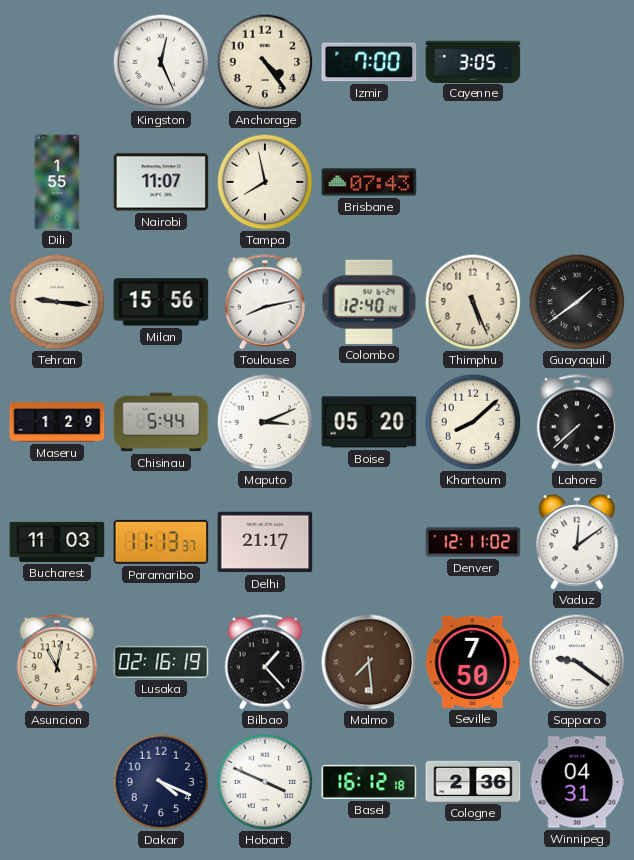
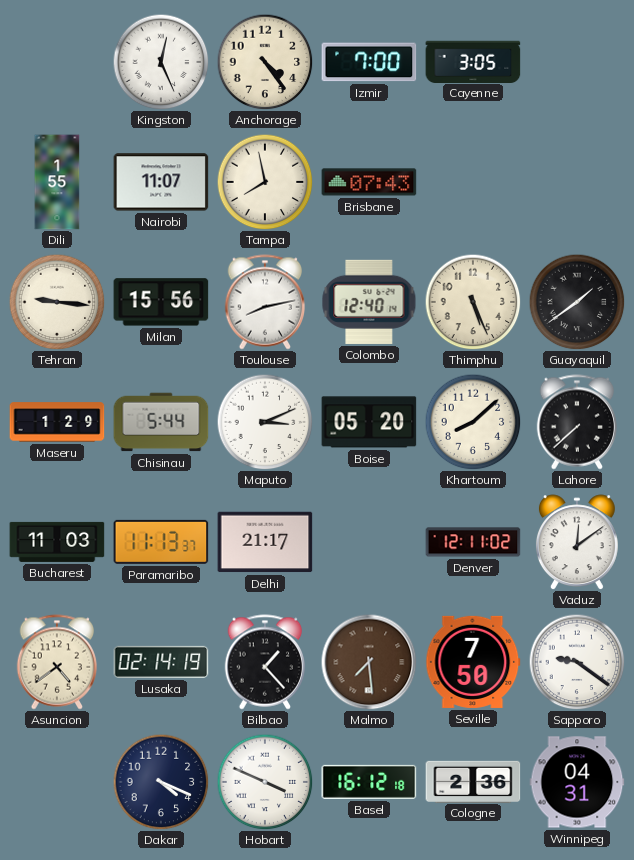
Asuncion: 11:02 -> 4:39
Lusaka: 02:16 -> 02:14
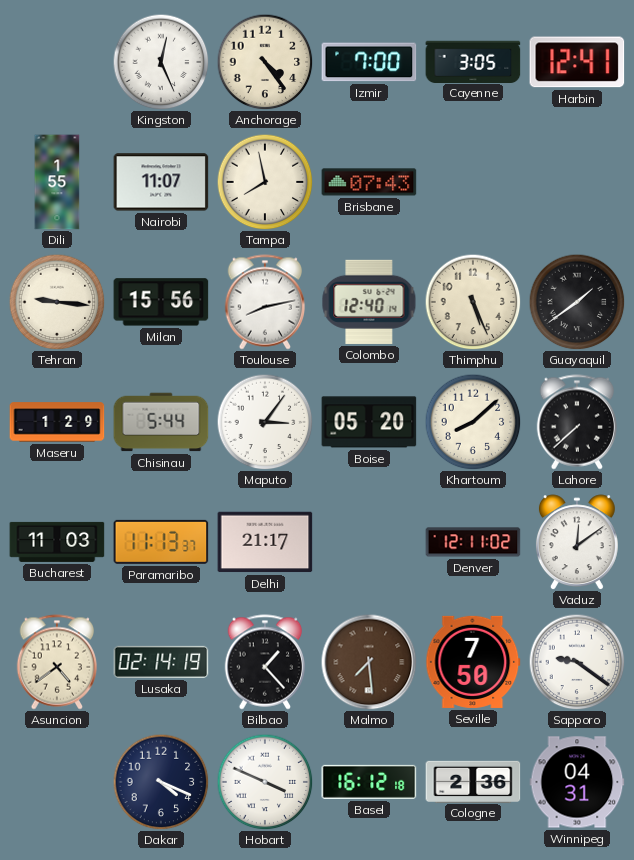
Harbin: none -> 12:41
Maputo: 3:11 -> 3:06
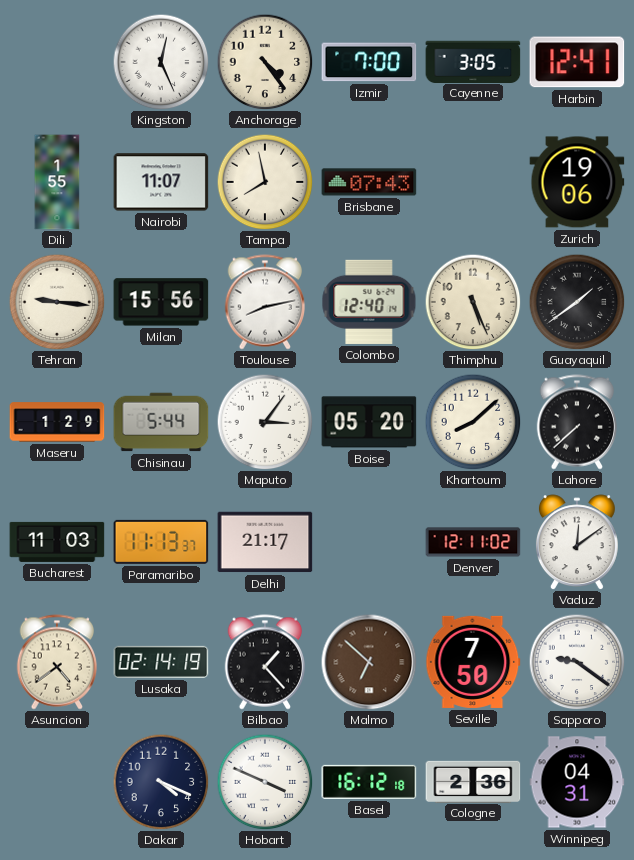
Zurich: none -> 19:06
Malmo: 7:29 -> 6:52
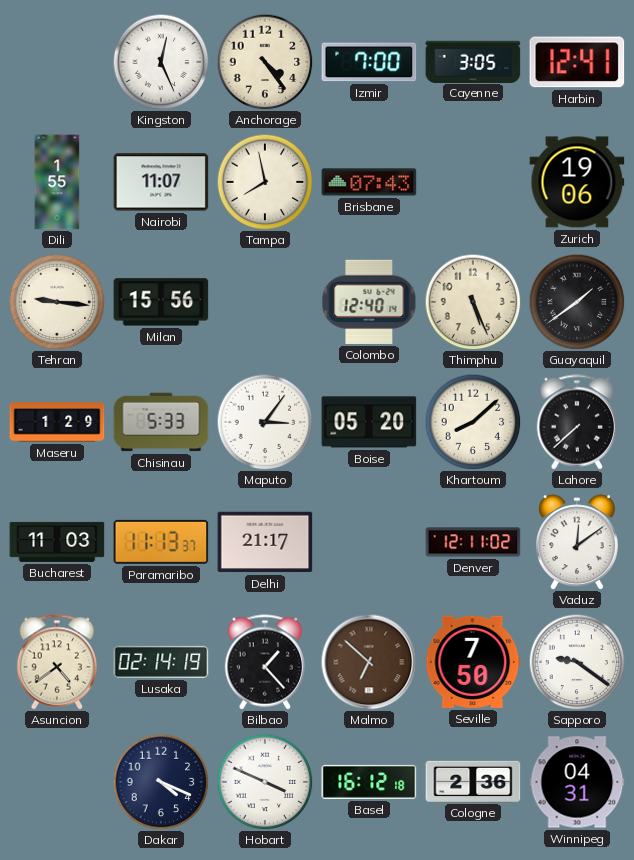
Toulouse: 8:13 -> none
Chisinau: 5:44 -> 5:33
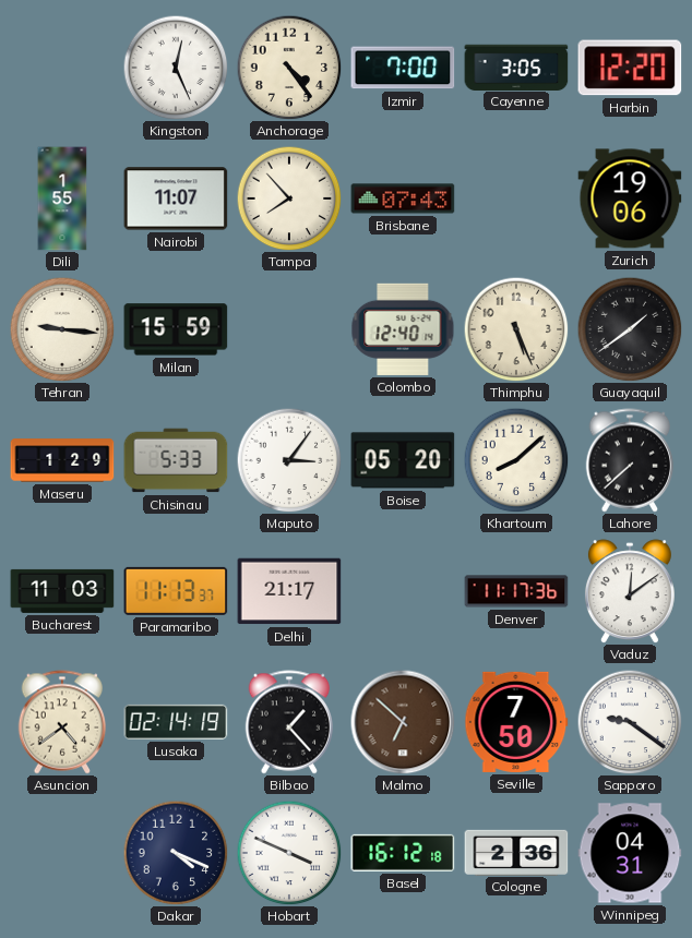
Harbin: 12:41 -> 12:20
Tampa: 7:58 -> 7:53
Milan: 15:56 -> 15:59
Denver: 12:11 -> 11:17
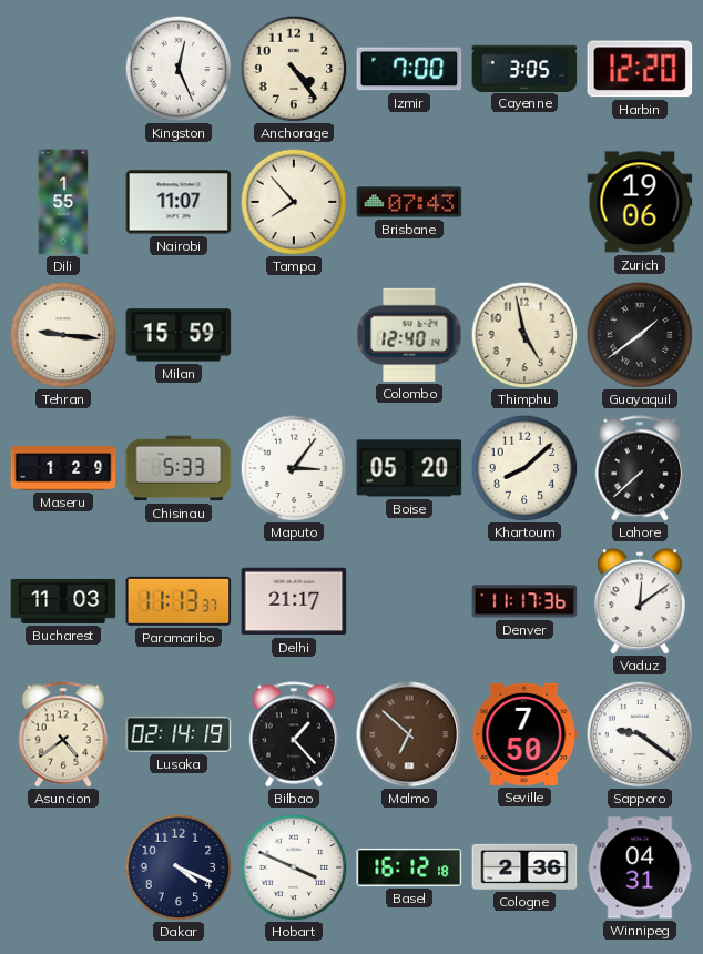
Thimphu: 5:26 -> 4:58
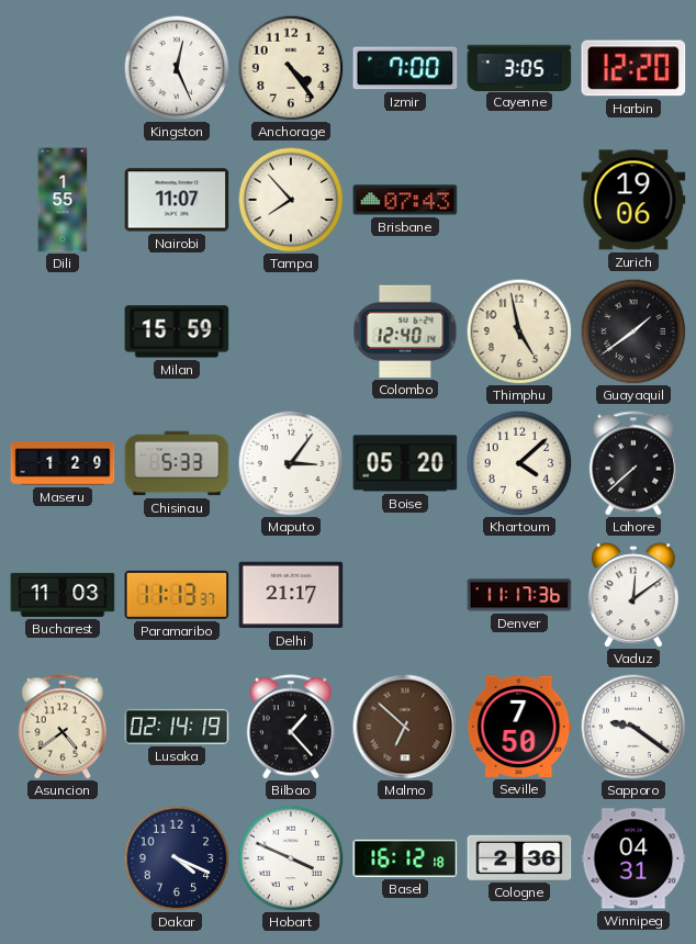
Tehran: 9:16 -> none
Khartoum: 8:08 -> 4:08
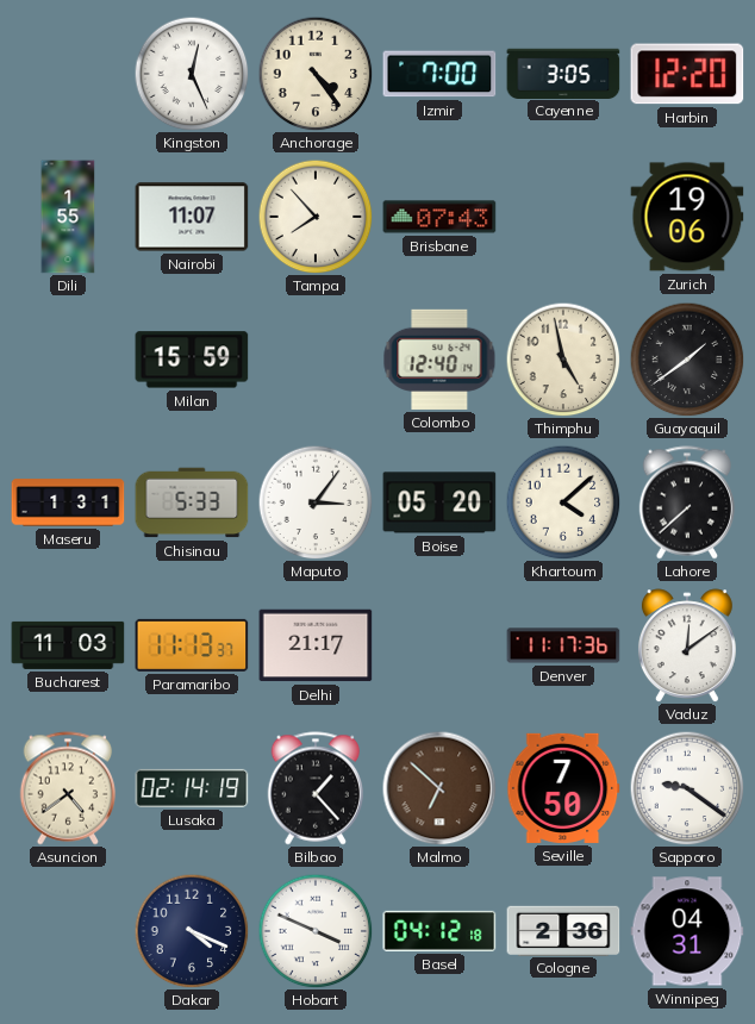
Maseru: 1:29 -> 1:31
Basel: 16:12 -> 04:12
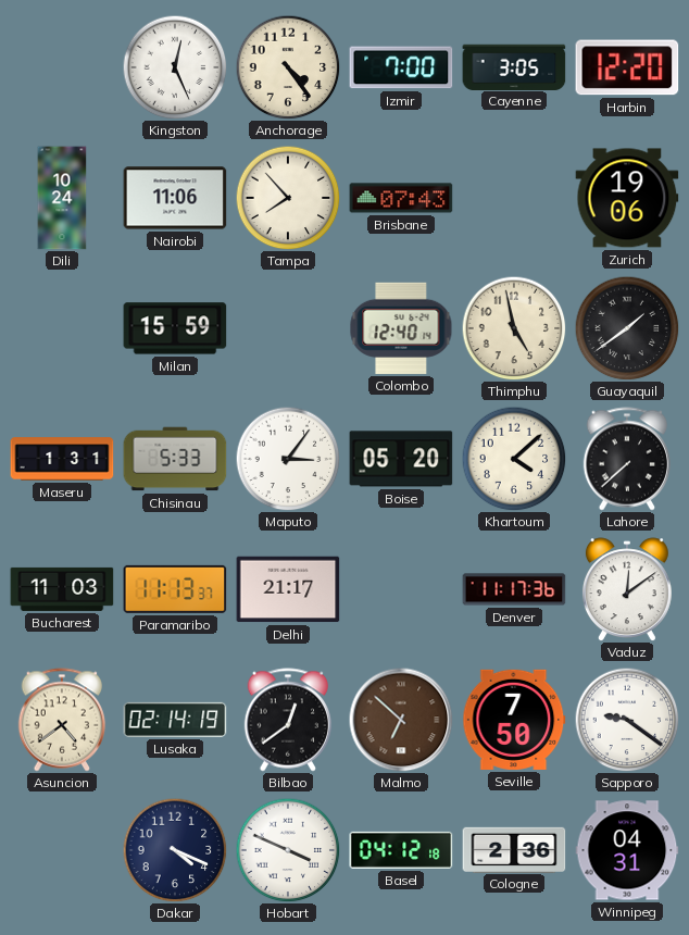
Dili: 1:55 -> 10:24
Nairobi: 11:07 -> 11:06
Bilbao: 1:23 -> 12:39
